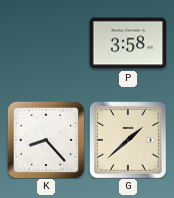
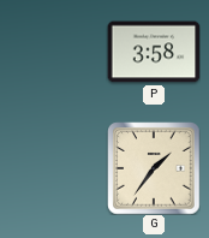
K: 8:23 -> none
G: 1:38 -> 1:36
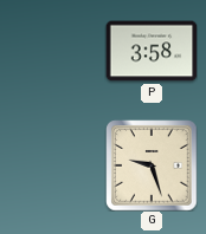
G: 1:36 -> 9:27
